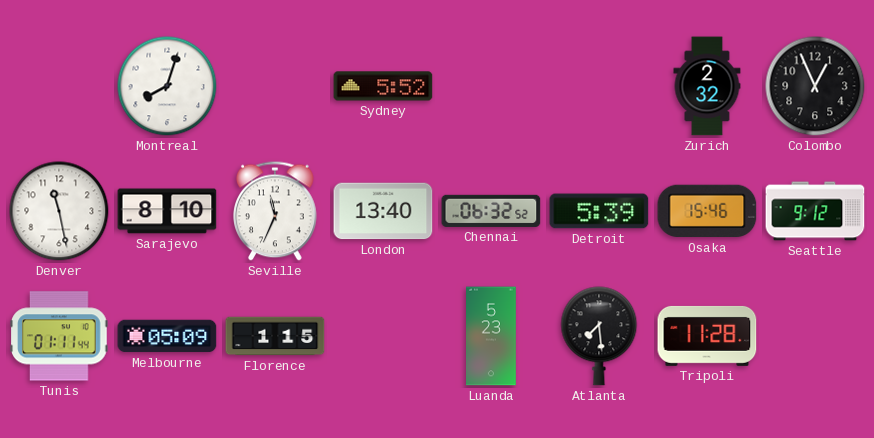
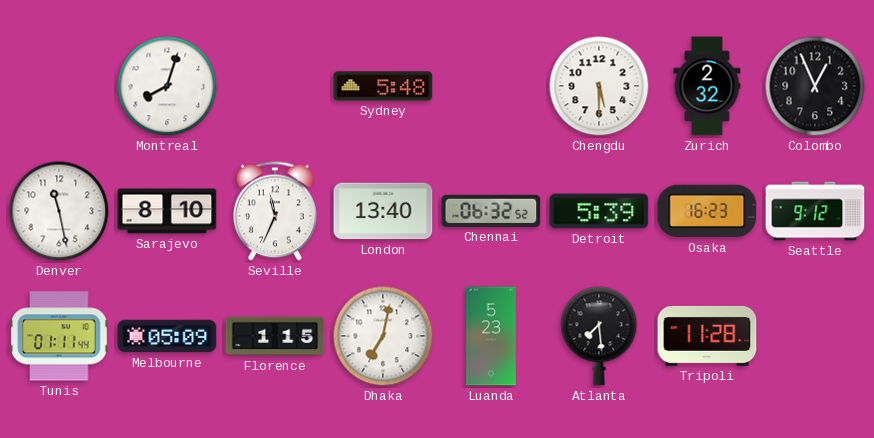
Sydney: 5:52 -> 5:48
Chengdu: none -> 5:30
Osaka: 15:46 -> 16:23
Dhaka: none -> 7:02
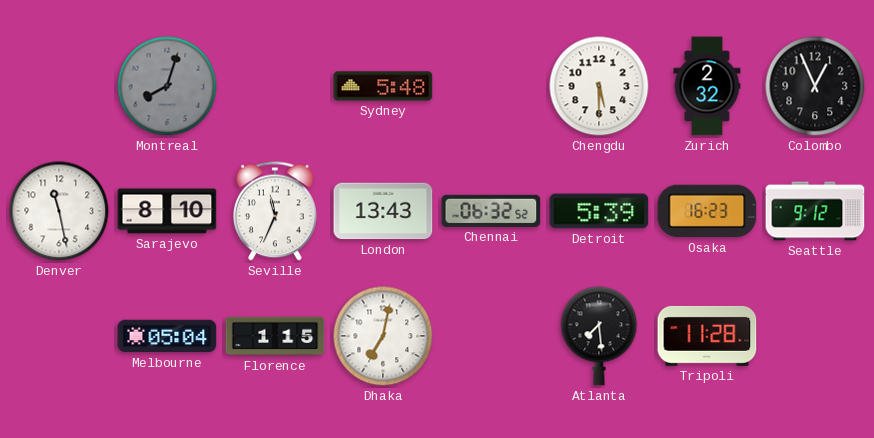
Montreal dial: white -> grey
London: 13:40 -> 13:43
Tunis: 01:11 -> none
Melbourne: 05:09 -> 05:04
Luanda: 5:23 -> none
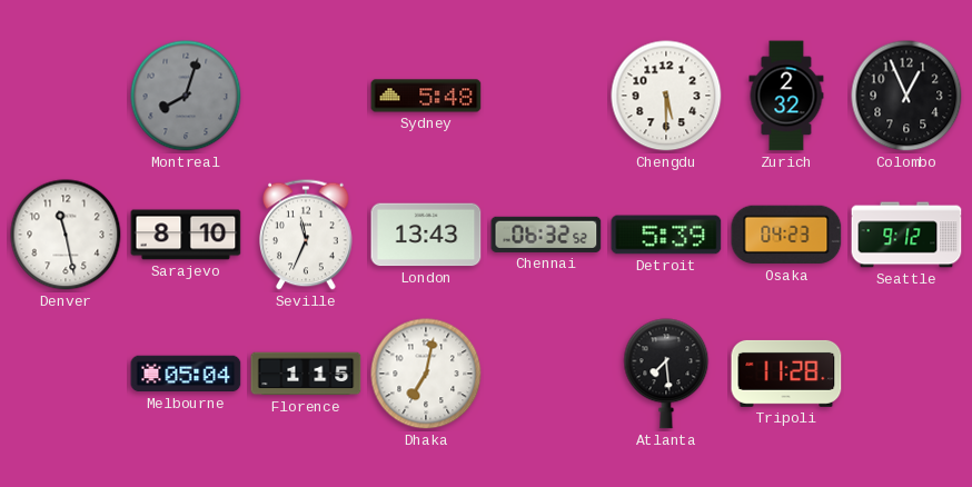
Osaka: 16:23 -> 04:23
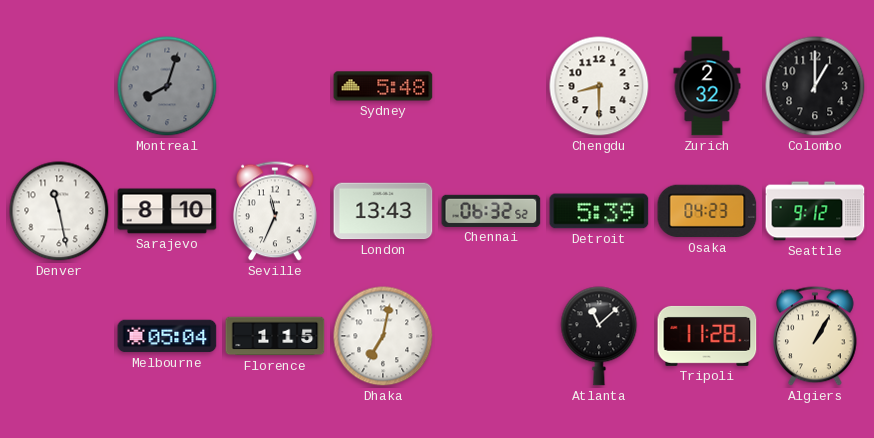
Chengdu: 5:30 -> 8:30
Colombo: 12:56 -> 1:00
Atlanta: 7:29 -> 11:08
Algiers: none -> 1:05
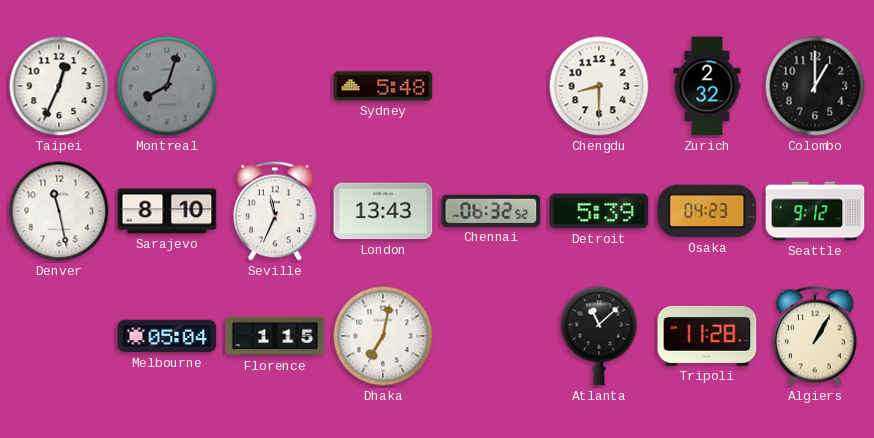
Taipei: none -> 12:34
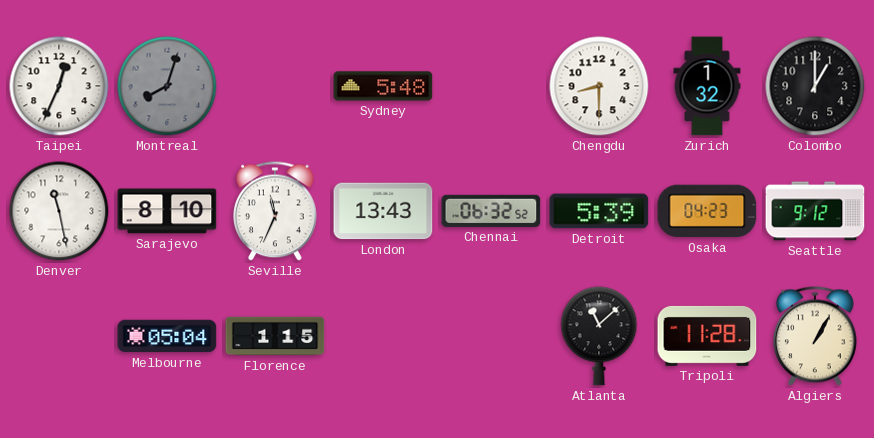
Zurich: 2:32 -> 1:32
Dhaka: 7:02 -> none
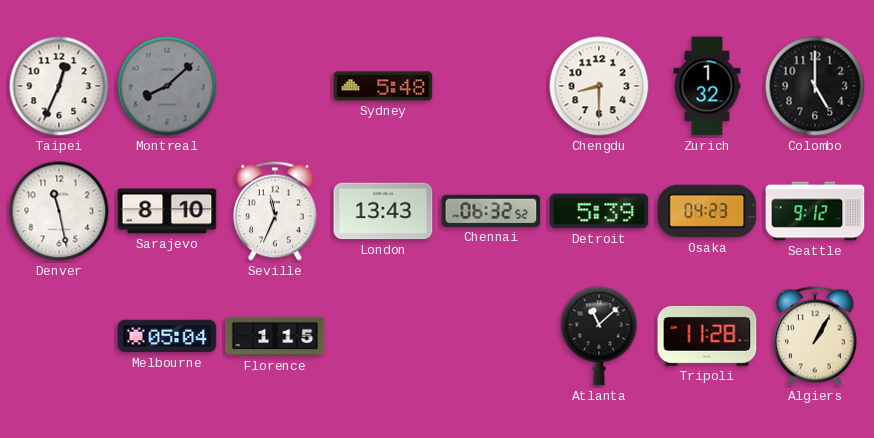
Montreal: 8:03 -> 8:08
Colombo: 1:00 -> 5:00
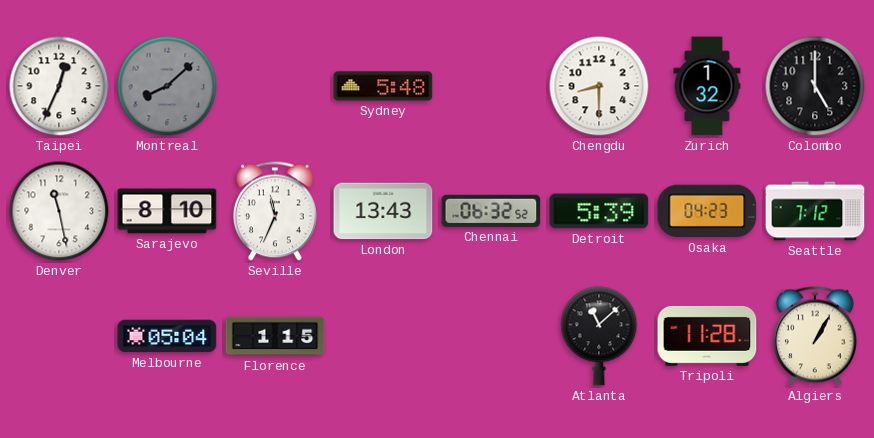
Seattle: 9:12 -> 7:12
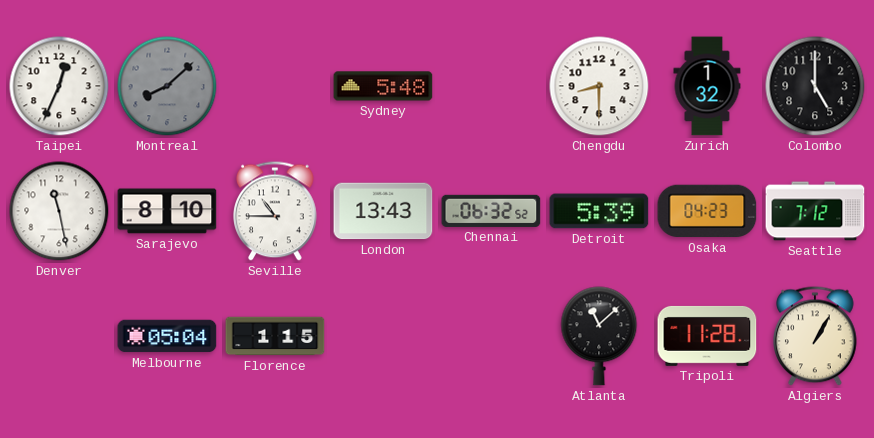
Seville: 11:34 -> 10:45
